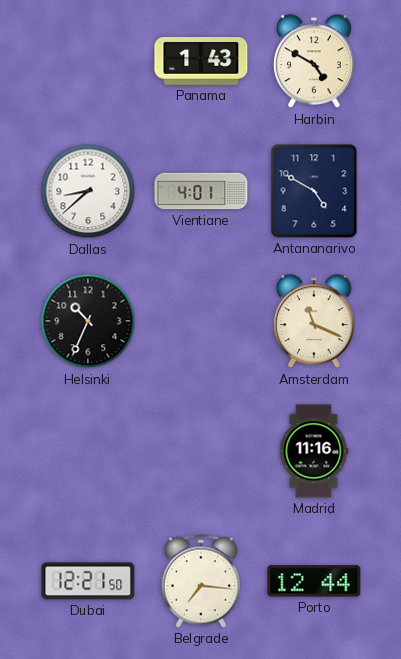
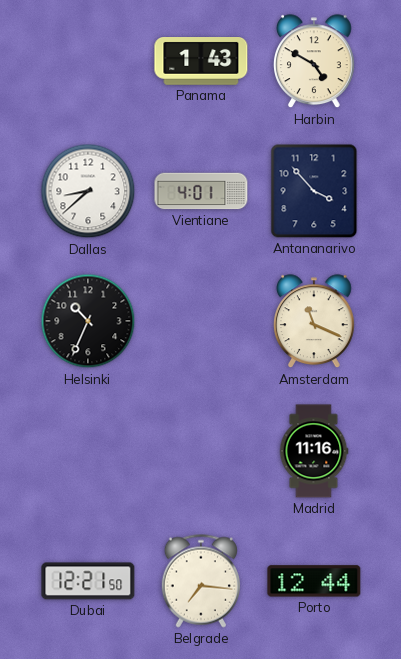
Antananarivo: 4:50 -> 3:53
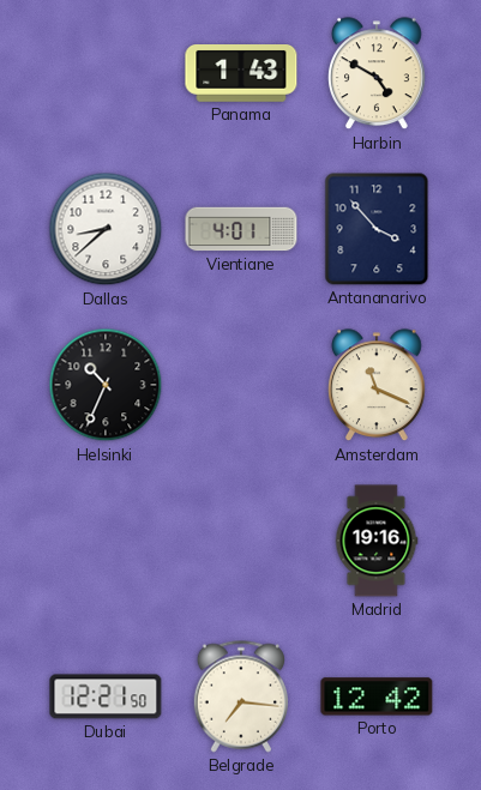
Madrid: 11:16 -> 19:16
Porto: 12:44 -> 12:42
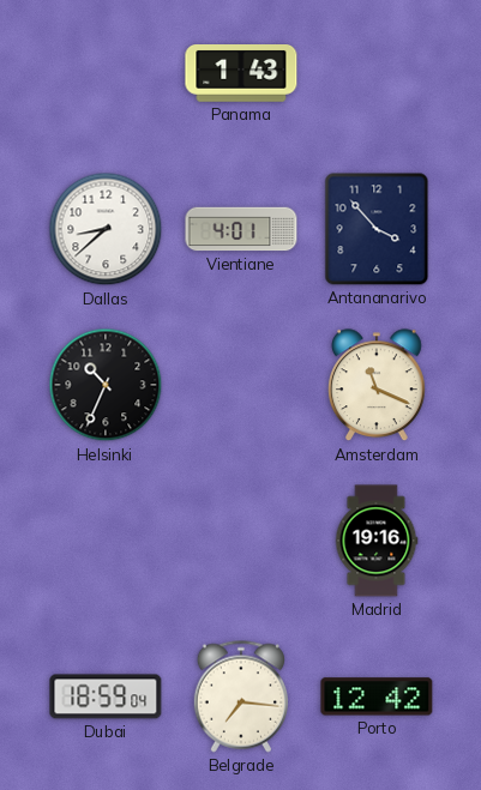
Harbin: 4:50 -> none
Dubai: 12:21 -> 18:59
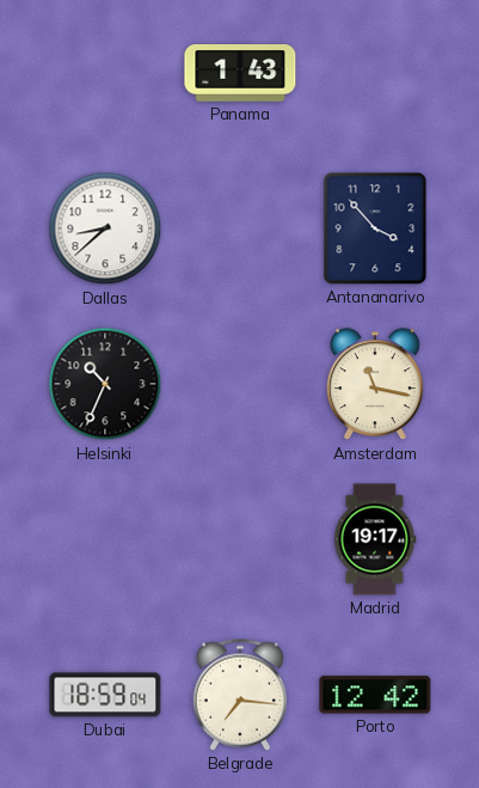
Vientiane: 4:01 -> none
Amsterdam: 11:19 -> 11:17
Madrid: 19:16 -> 19:17
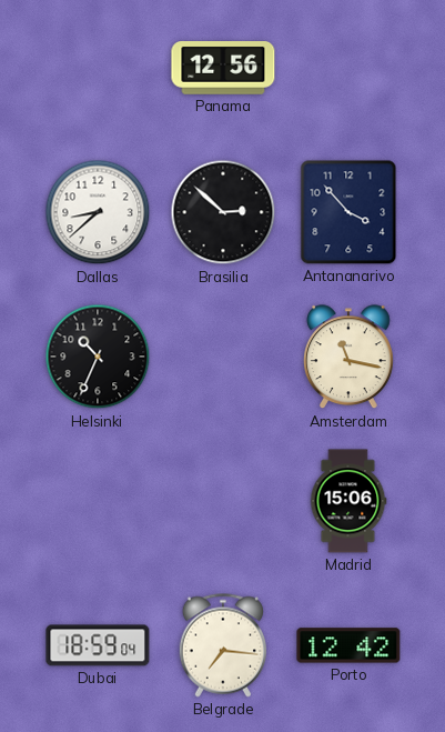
Panama: 1:43 -> 12:56
Brasilia: none -> 2:52
Madrid: 19:17 -> 15:06
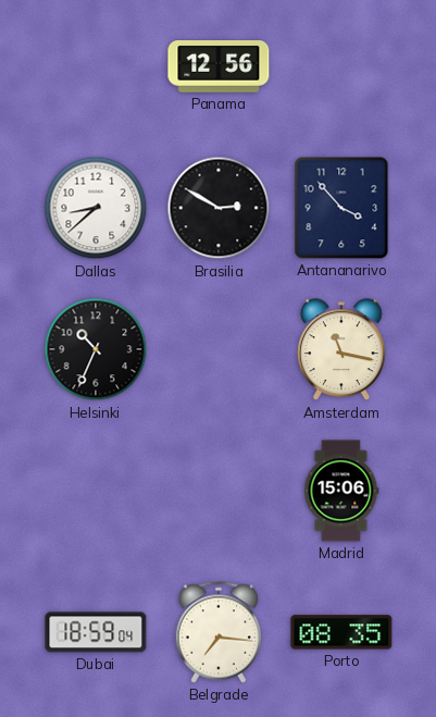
Brasilia: 2:52 -> 2:50
Porto: 12:42 -> 08:35
